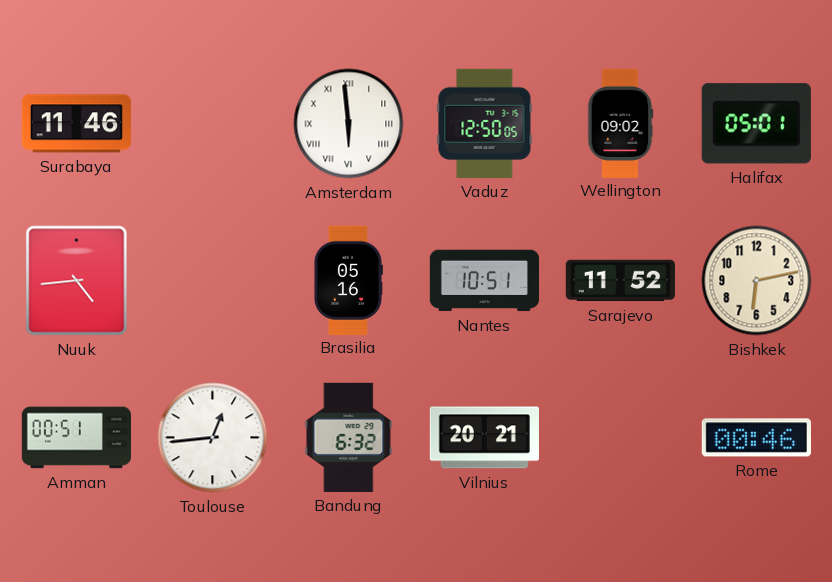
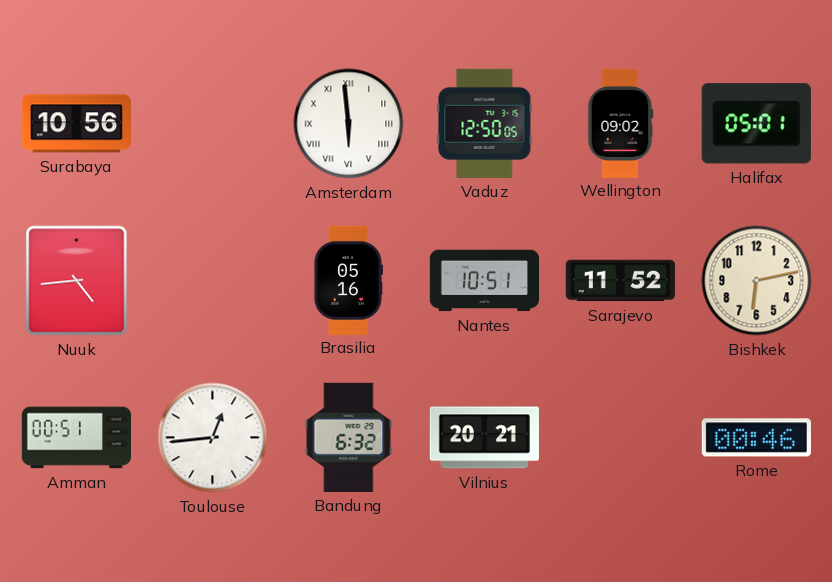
Surabaya: 11:46 -> 10:56
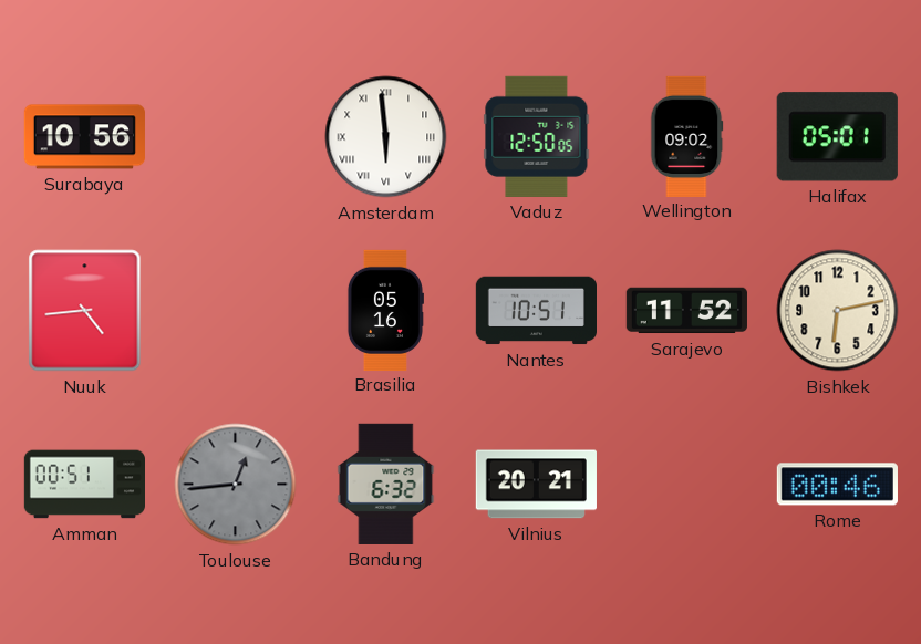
Toulouse dial: white -> grey
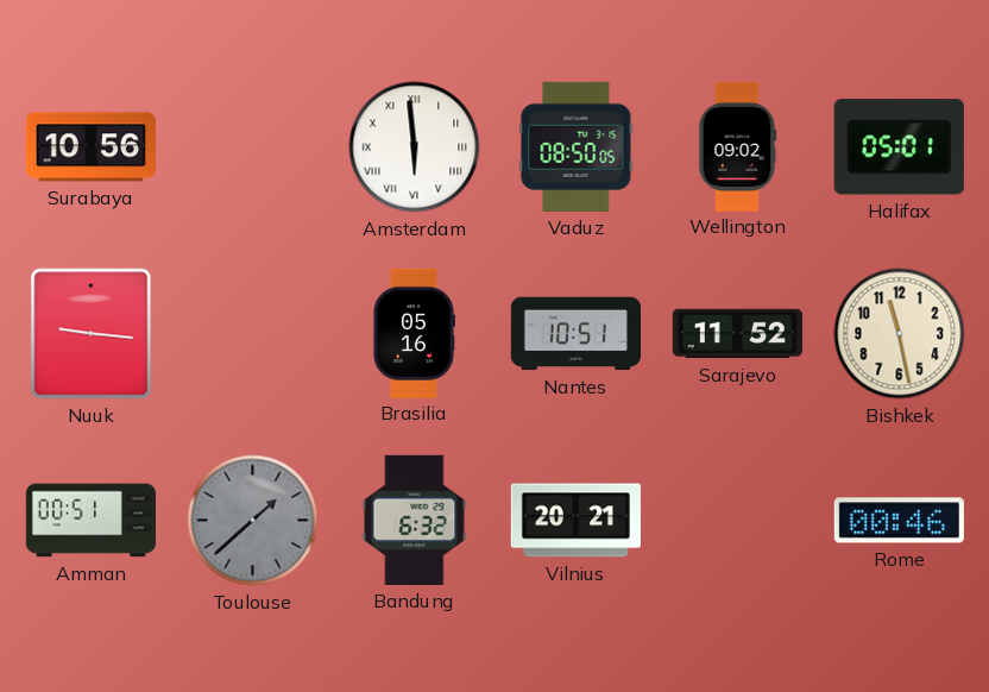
Vaduz: 12:50 -> 08:50
Nuuk: 4:44 -> 9:16
Bishkek: 6:13 -> 11:28
Toulouse: 12:44 -> 1:38
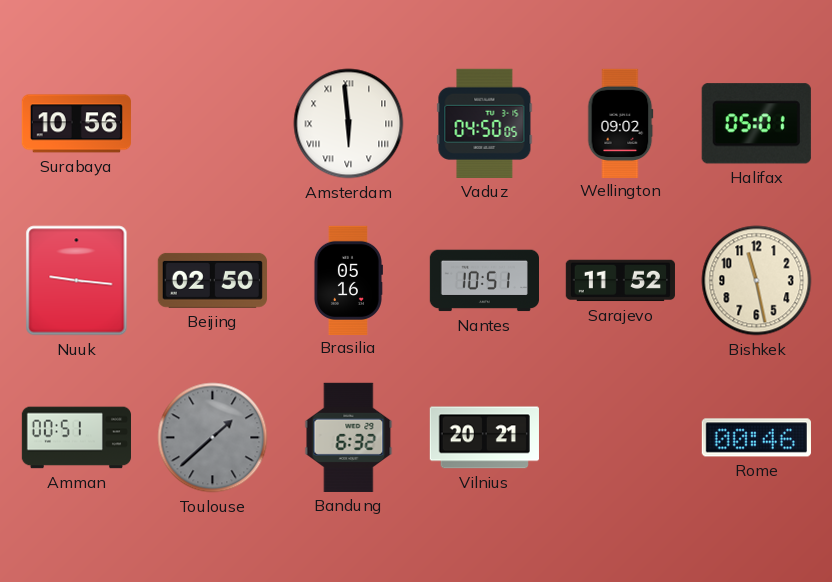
Vaduz: 08:50 -> 04:50
Beijing: none -> 02:50
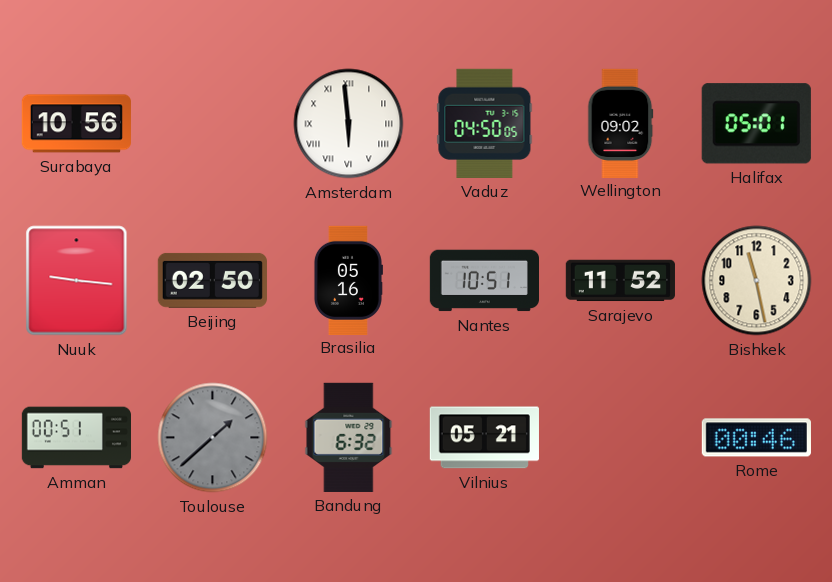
Vilnius: 20:21 -> 05:21
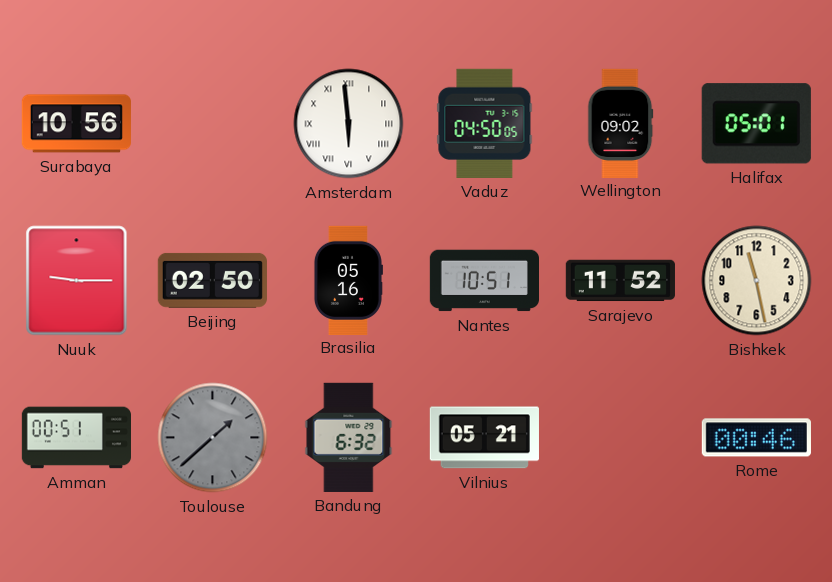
Nuuk: 9:16 -> 9:15
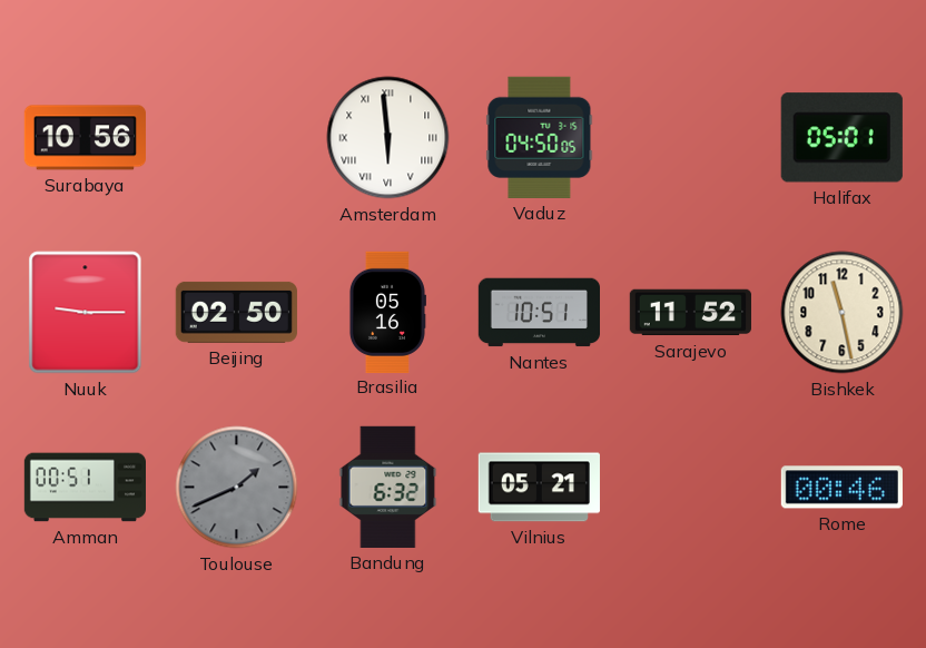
Wellington: 09:02 -> none
Toulouse: 1:38 -> 1:41
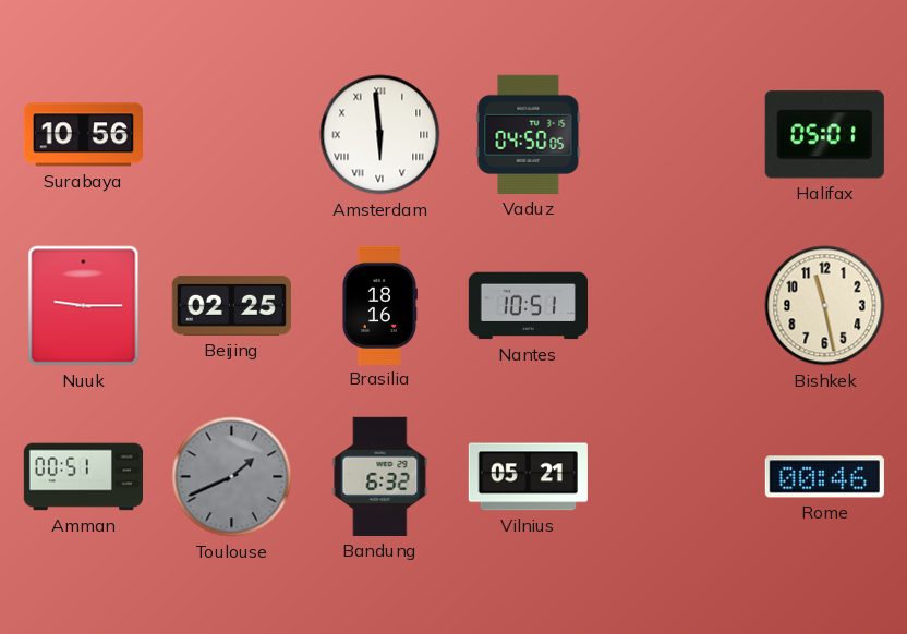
Beijing: 02:50 -> 02:25
Brasilia: 05:16 -> 18:16
Sarajevo: 11:52 -> none
